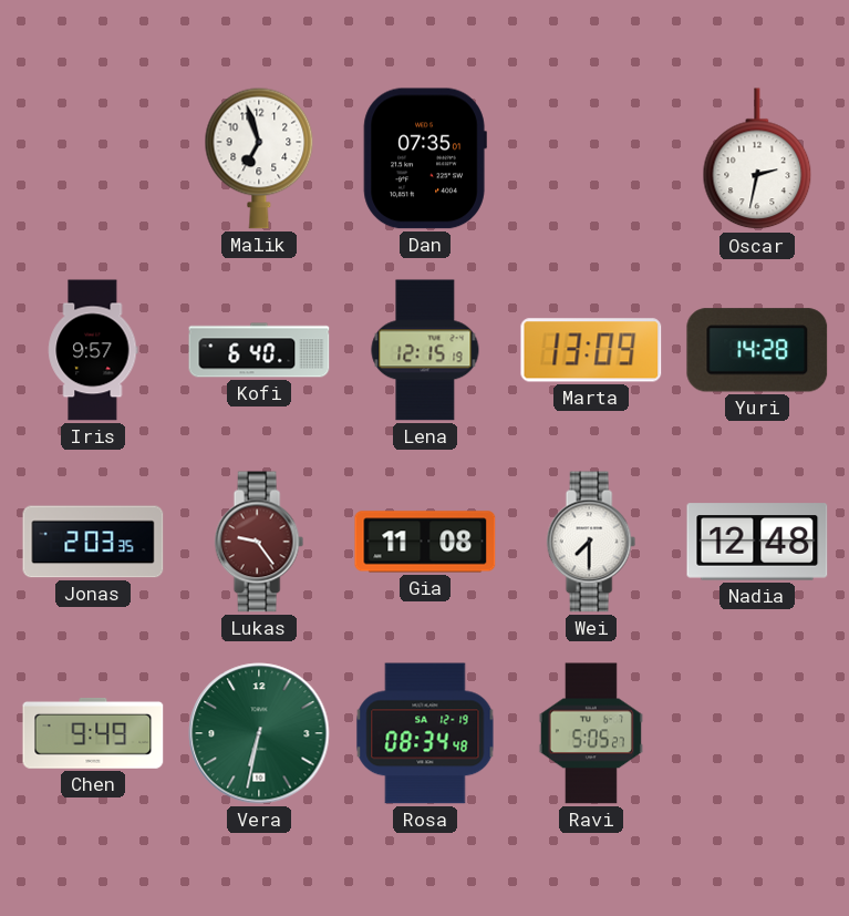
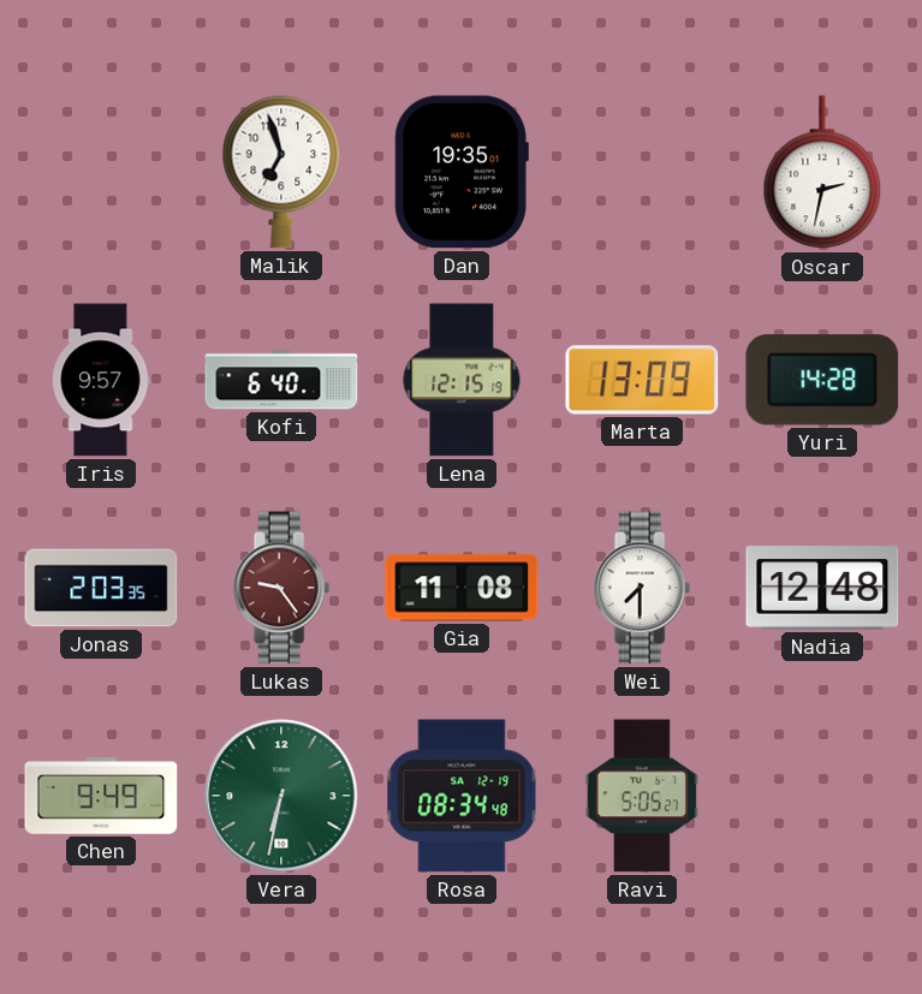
Dan: 07:35 -> 19:35
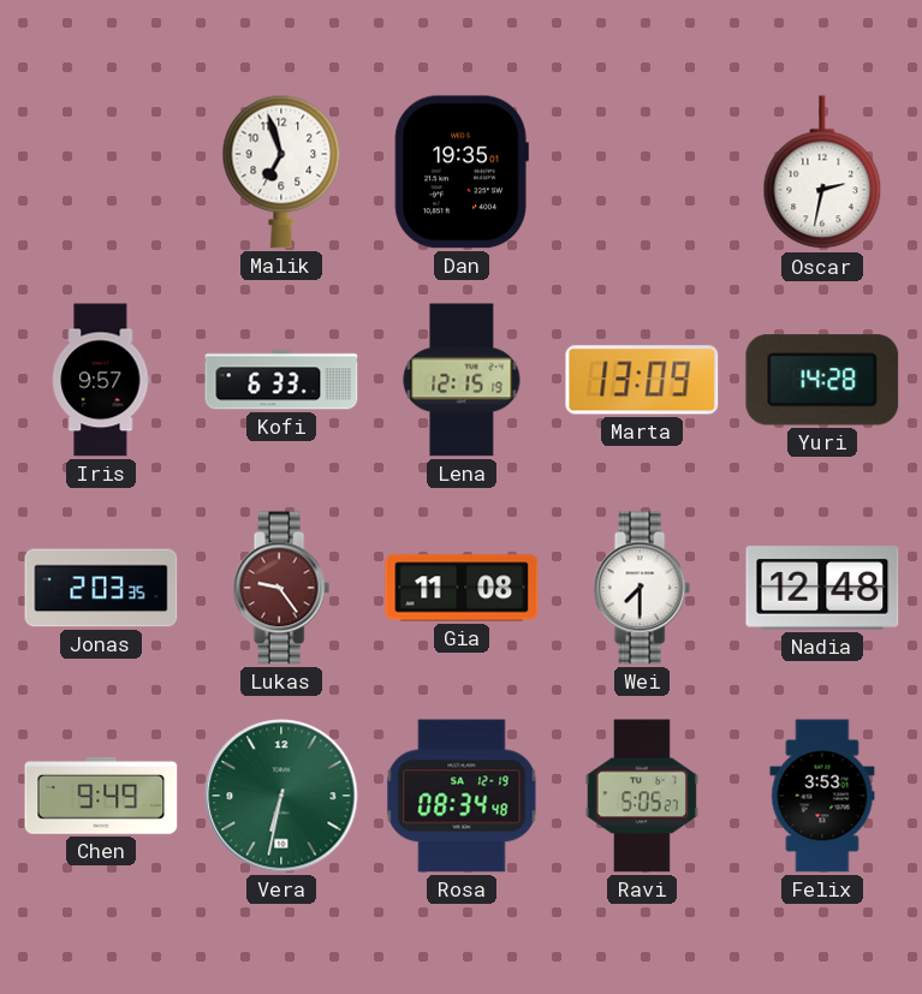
Kofi: 6:40 -> 6:33
Felix: none -> 3:53
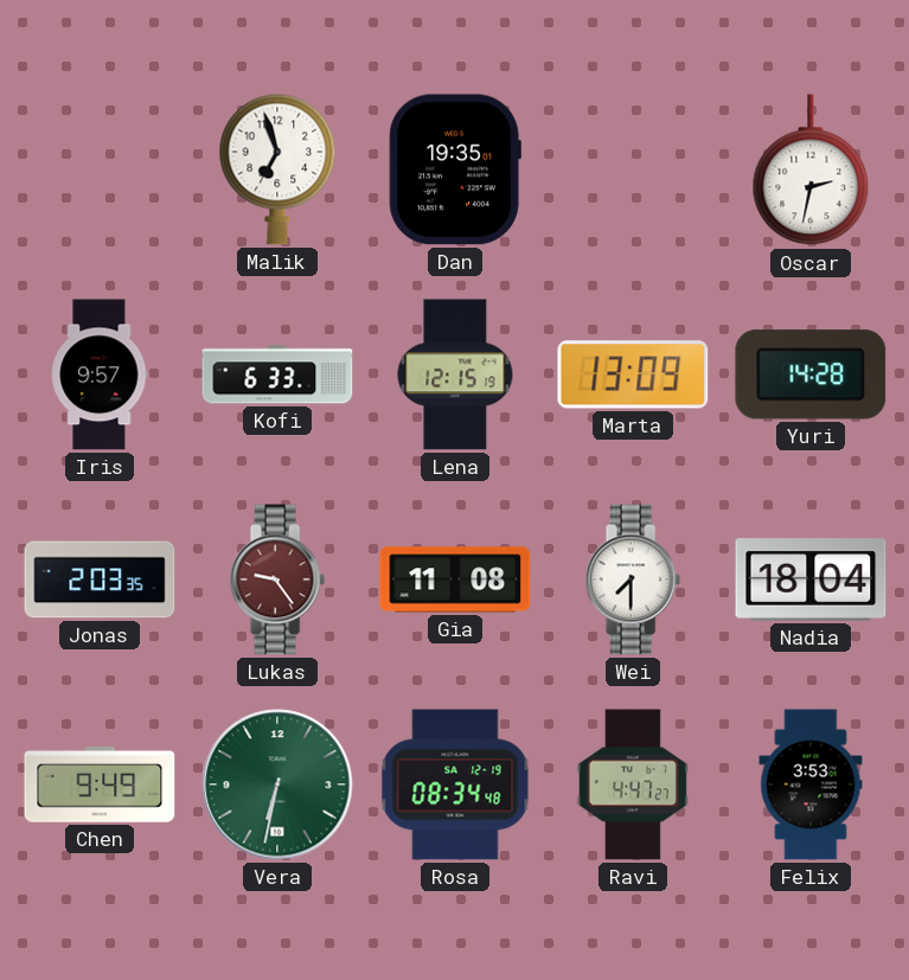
Nadia: 12:48 -> 18:04
Ravi: 5:05 -> 4:47
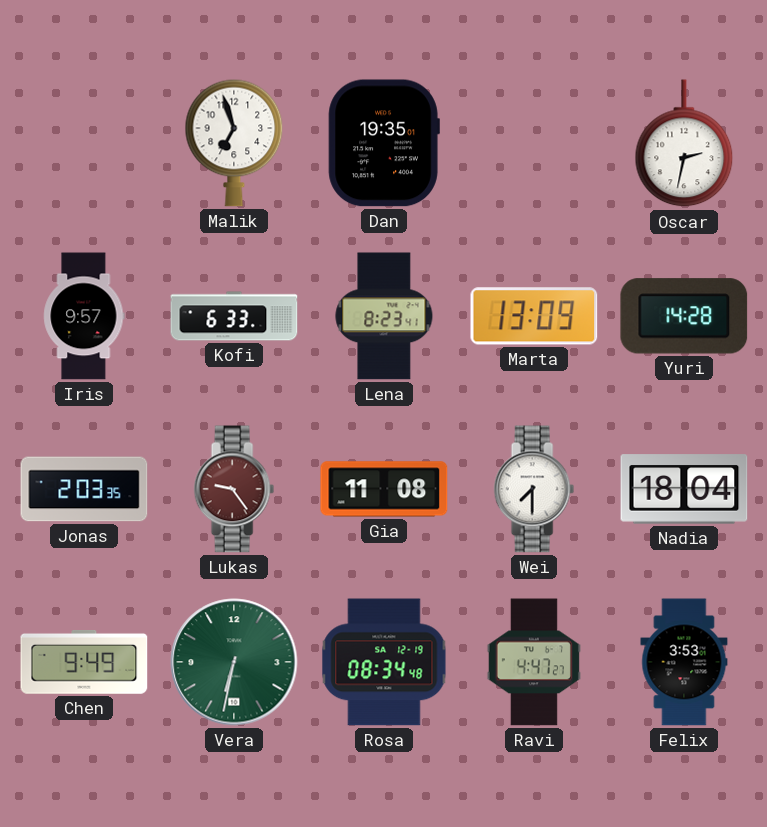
Lena: 12:15 -> 8:23
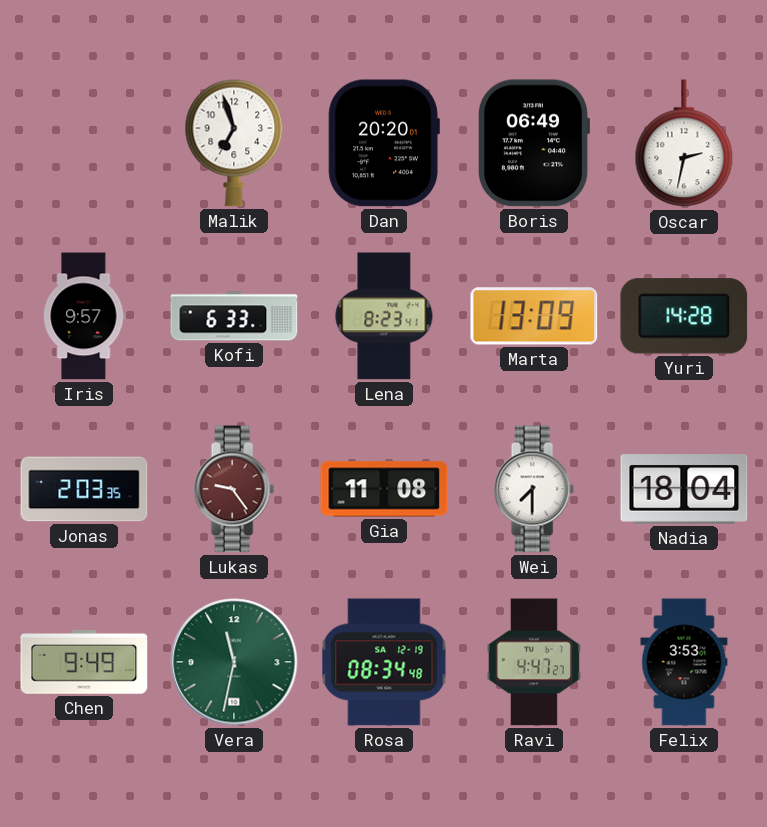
Dan: 19:35 -> 20:20
Boris: none -> 06:49
Vera: 6:32 -> 11:32
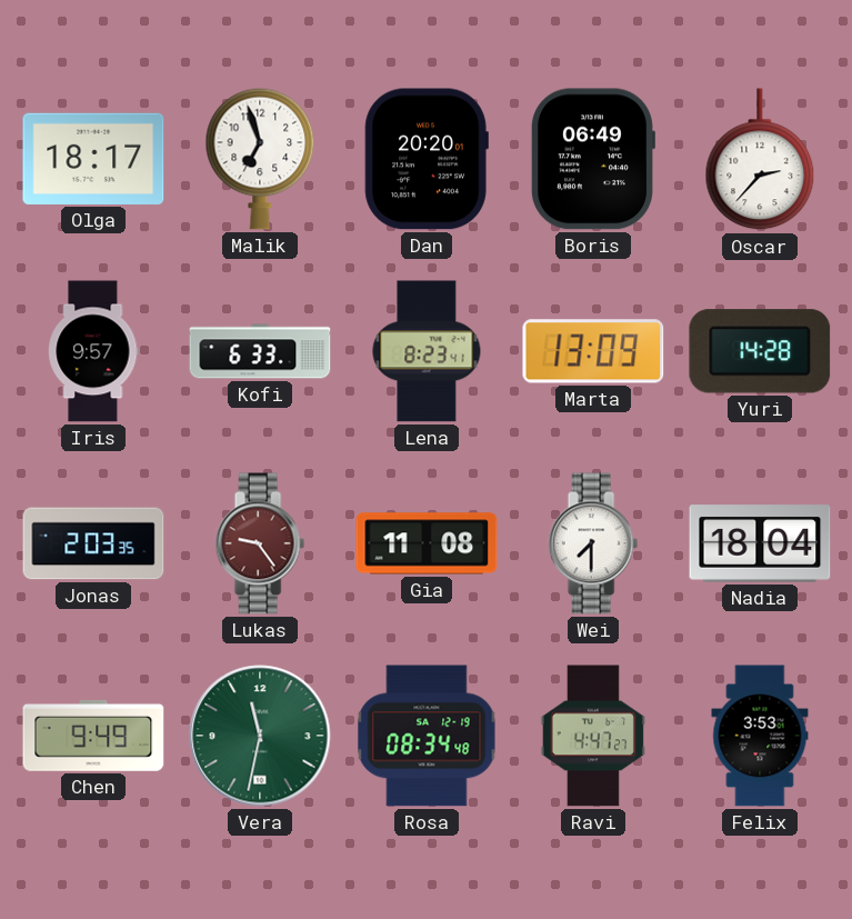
Olga: none -> 18:17
Oscar: 2:32 -> 2:37
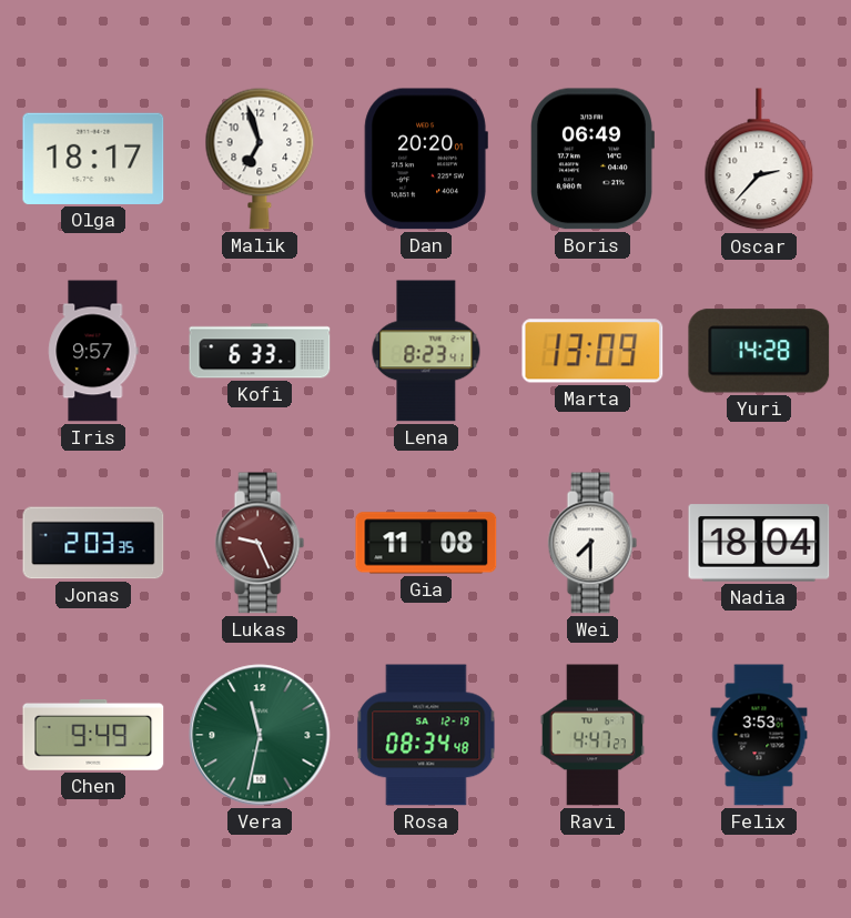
Lukas: 9:24 -> 9:26
